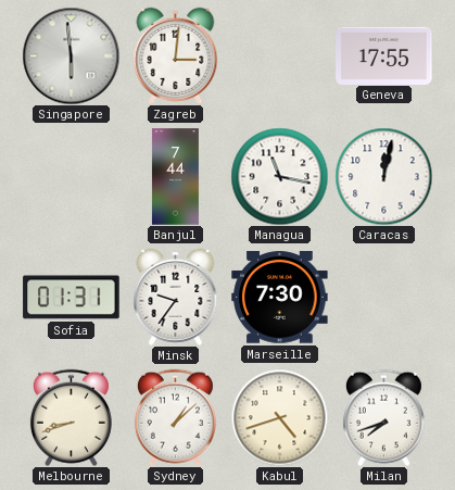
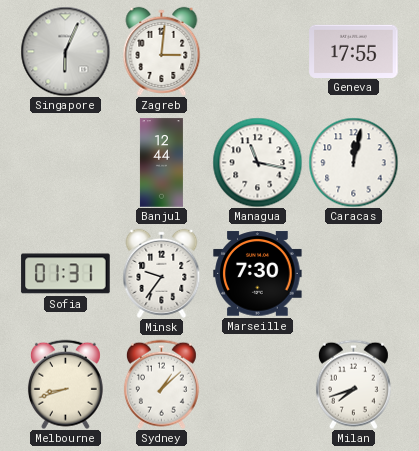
Singapore: 5:59 -> 6:04
Banjul: 7:44 -> 12:44
Kabul: 4:42 -> none
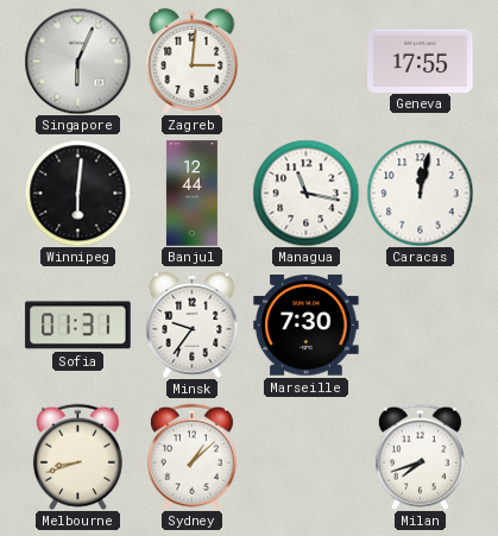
Winnipeg: none -> 6:01
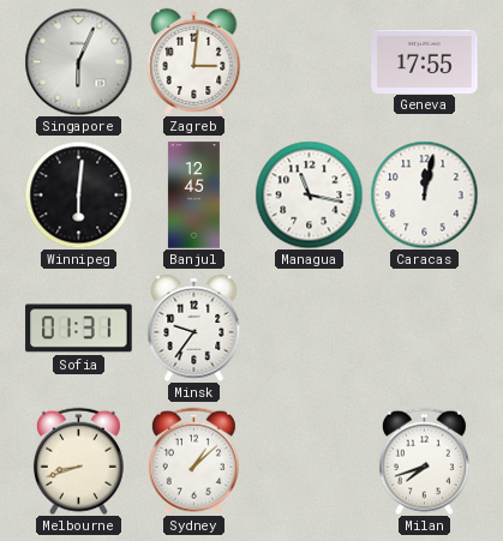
Banjul: 12:44 -> 12:45
Marseille: 7:30 -> none
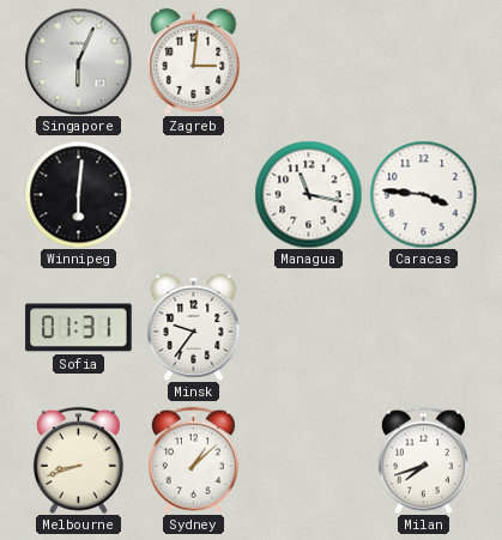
Geneva: 17:55 -> none
Banjul: 12:45 -> none
Caracas: 12:02 -> 3:46
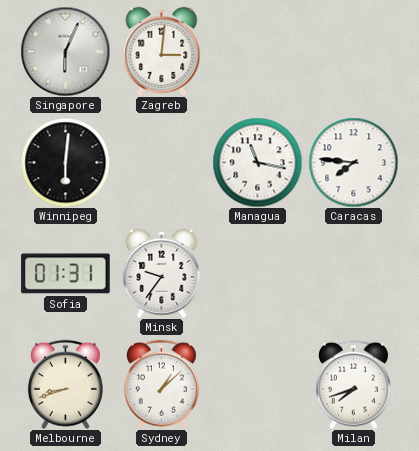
Caracas: 3:46 -> 7:46
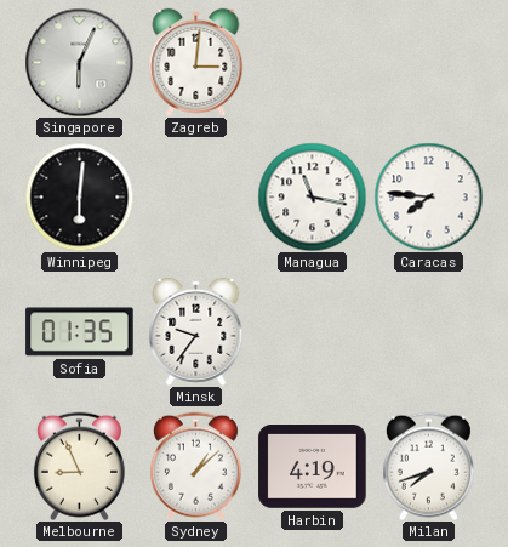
Sofia: 01:31 -> 01:35
Melbourne: 8:42 -> 8:56
Harbin: none -> 4:19
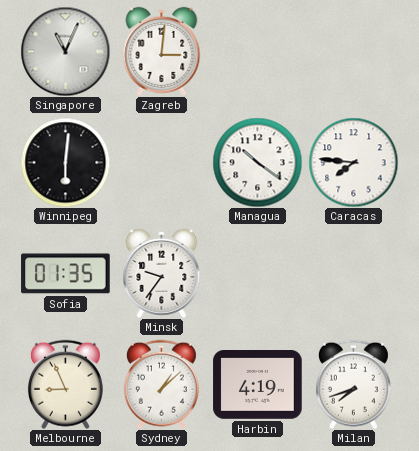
Singapore: 6:04 -> 11:04
Managua: 11:17 -> 10:21
